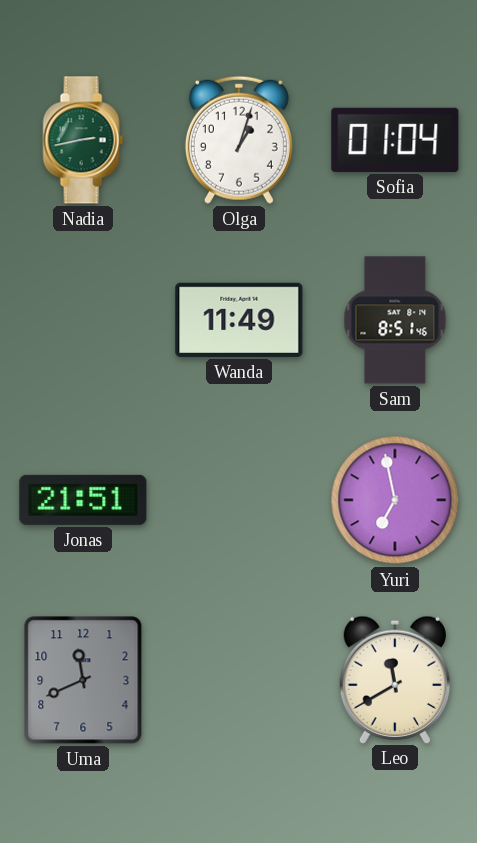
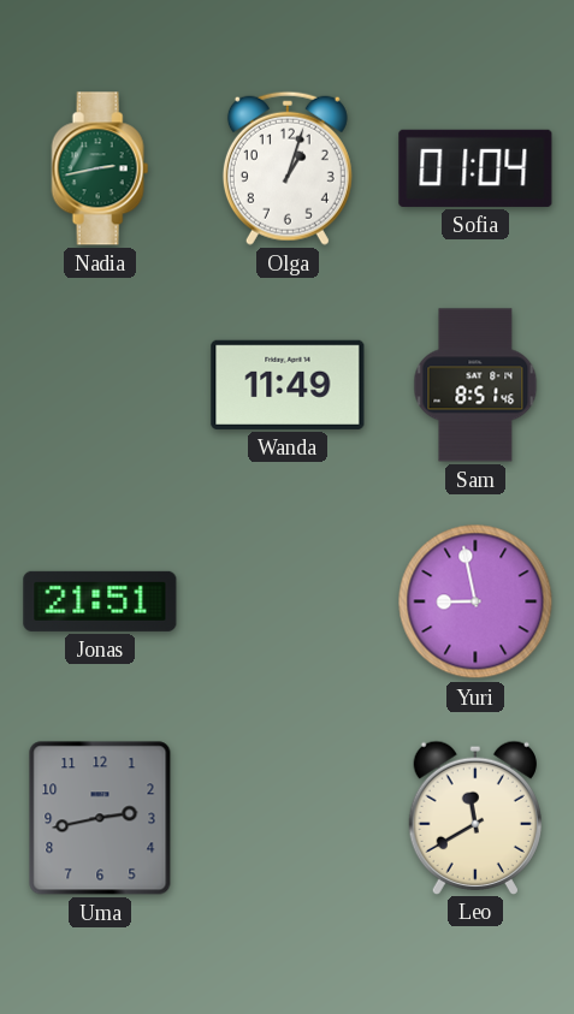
Yuri: 6:58 -> 8:58
Uma: 11:41 -> 2:43
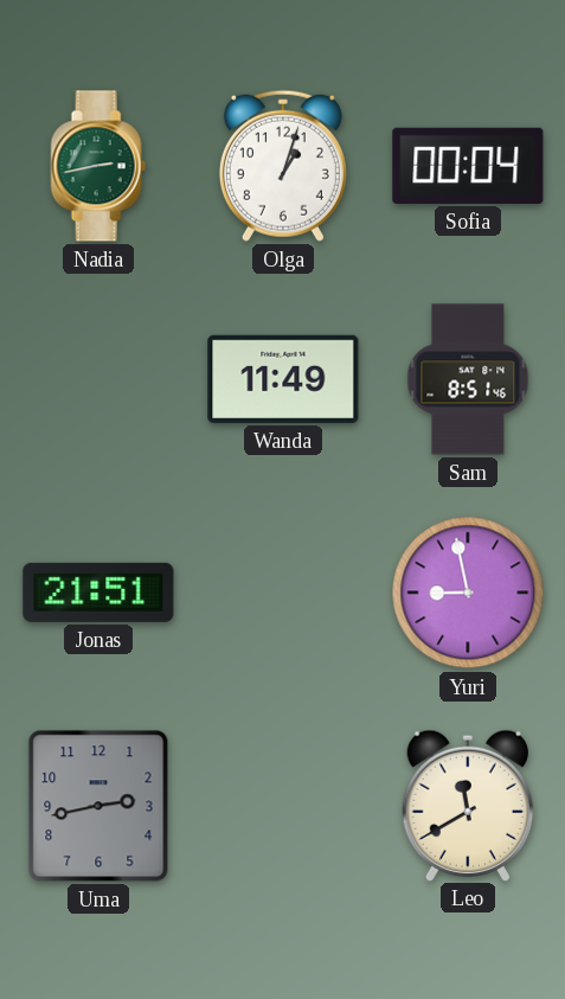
Sofia: 01:04 -> 00:04
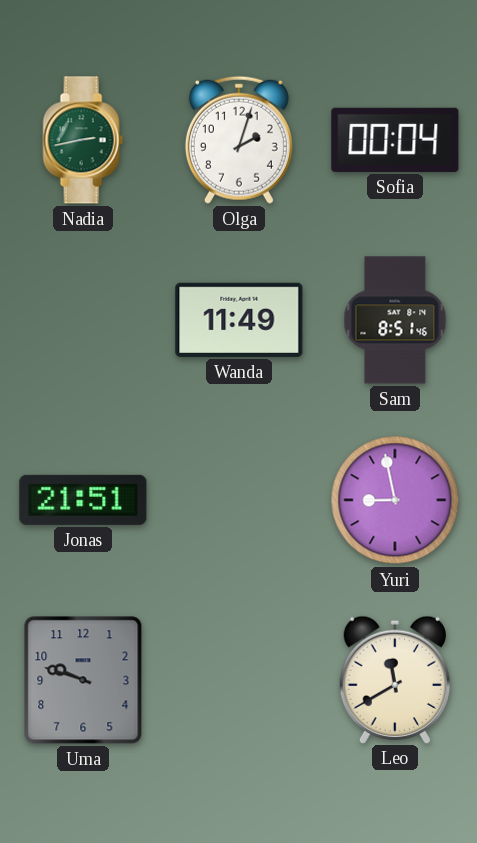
Olga: 1:03 -> 2:03
Uma: 2:43 -> 9:48
